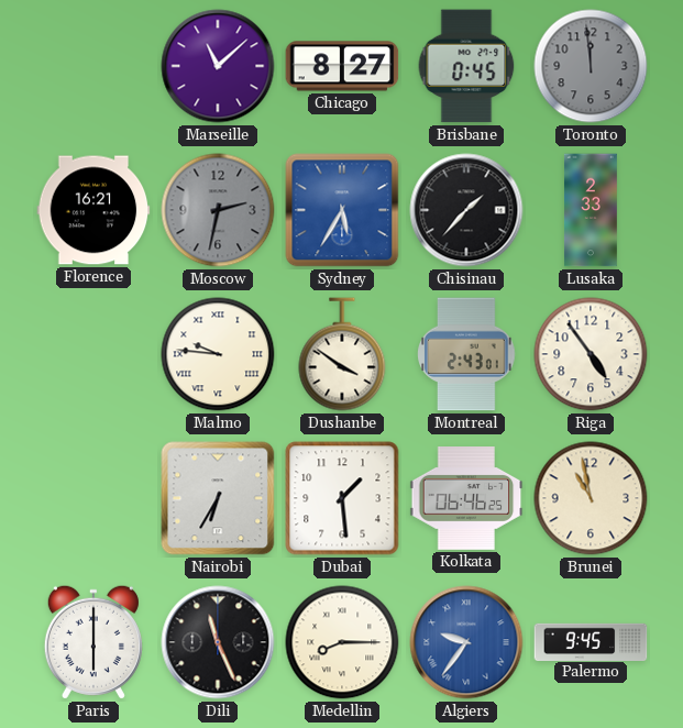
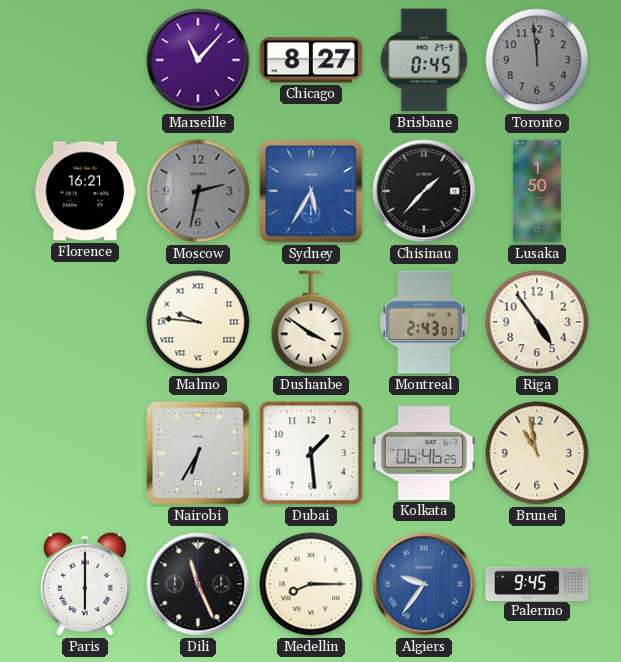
Marseille: 11:08 -> 11:07
Lusaka: 2:33 -> 1:50
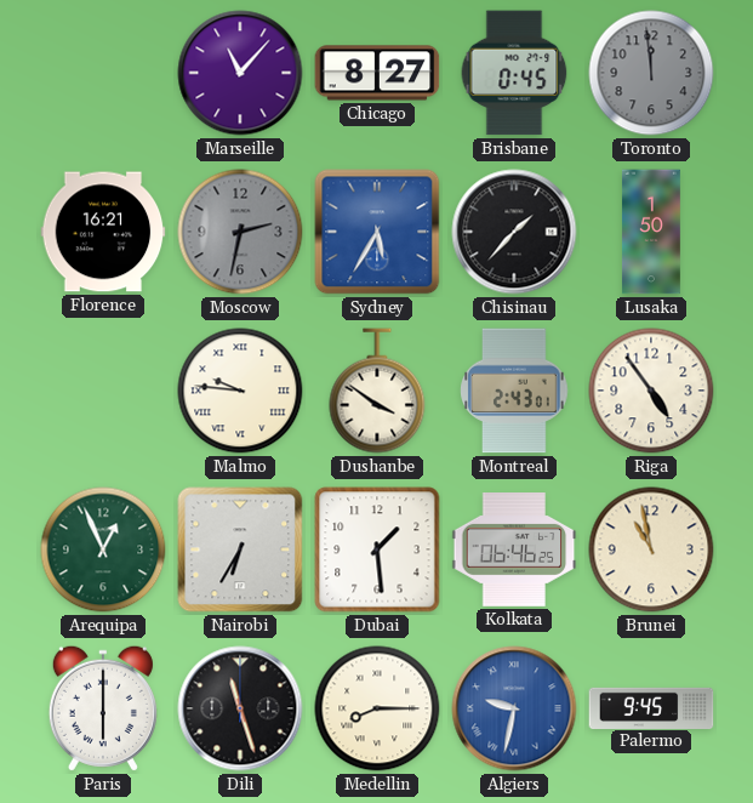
Arequipa: none -> 12:56
Dili: 11:26 -> 11:27
Algiers: 9:36 -> 9:32
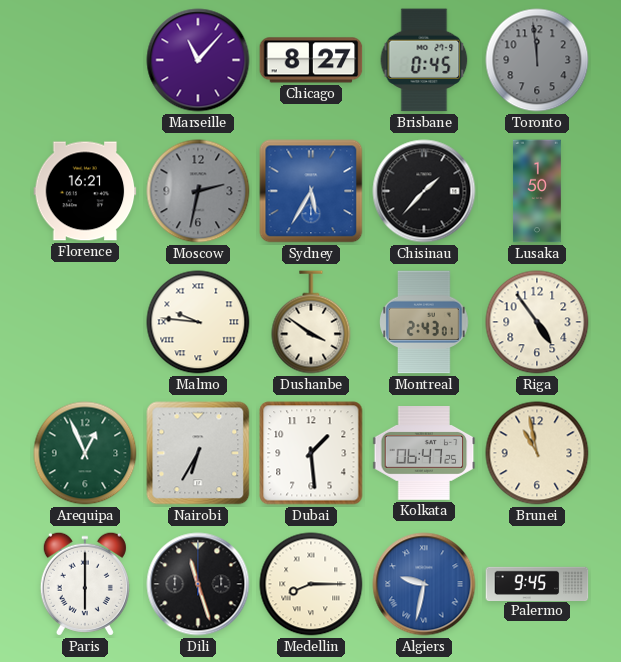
Kolkata: 06:46 -> 06:47
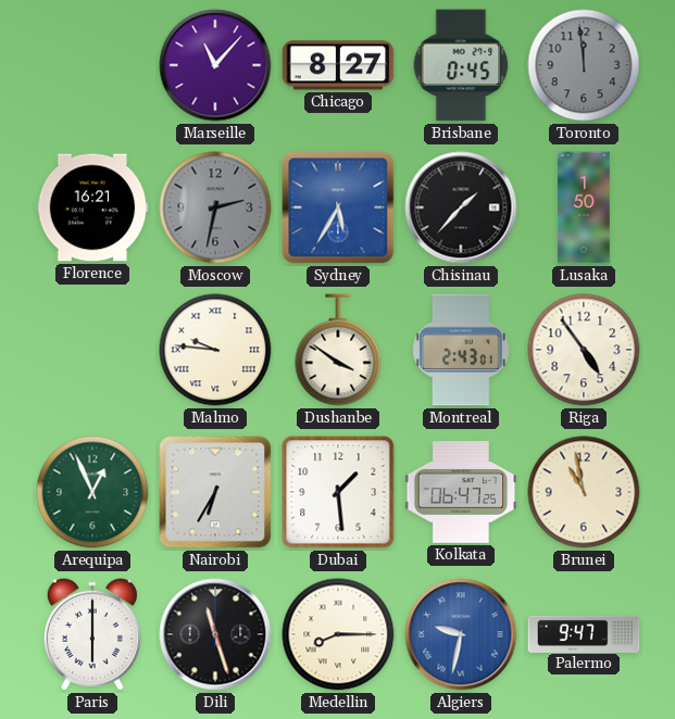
Palermo: 9:45 -> 9:47
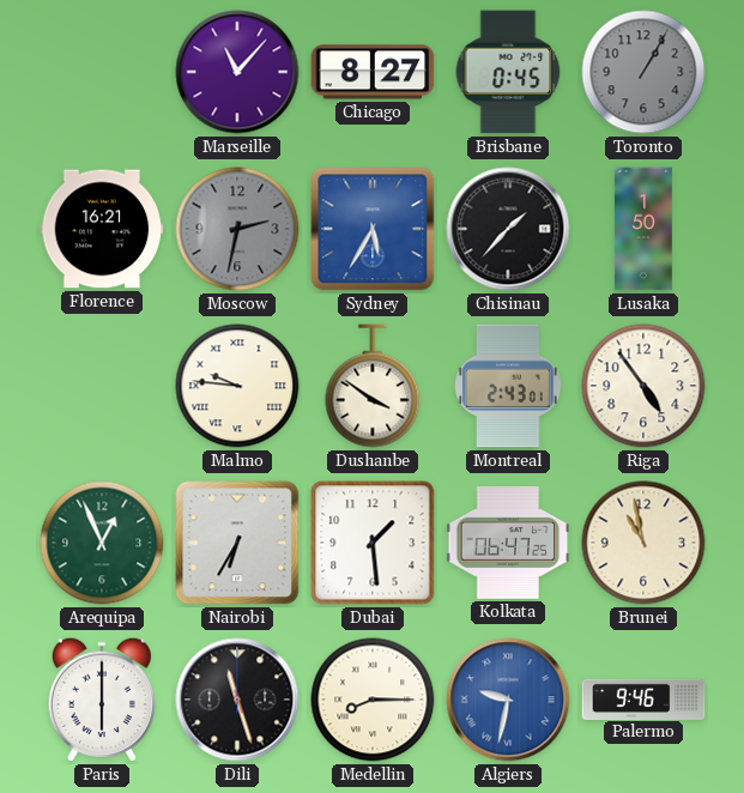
Toronto: 11:59 -> 1:05
Palermo: 9:47 -> 9:46
